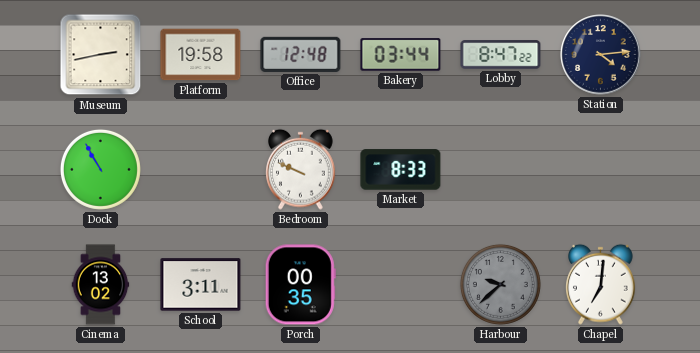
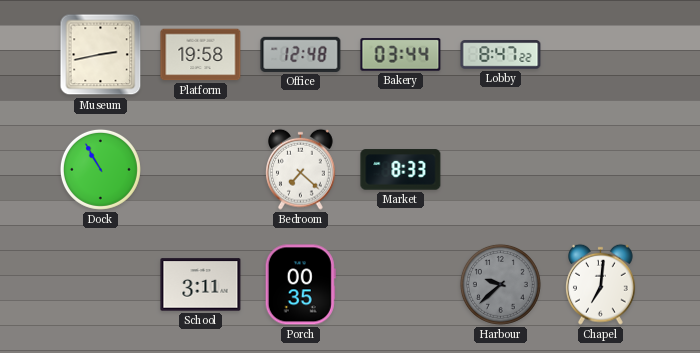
Station: 4:14 -> none
Bedroom: 9:49 -> 7:22
Cinema: 13:02 -> none
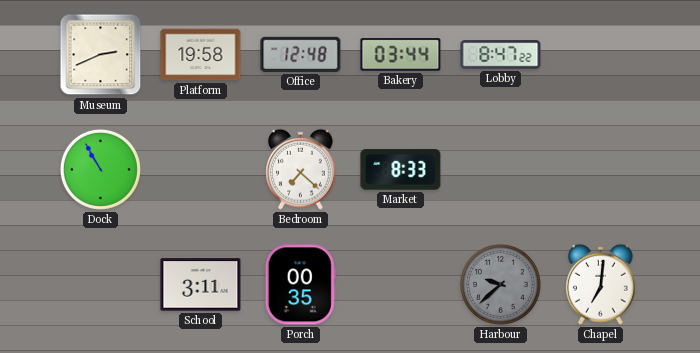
Museum: 2:43 -> 2:41
